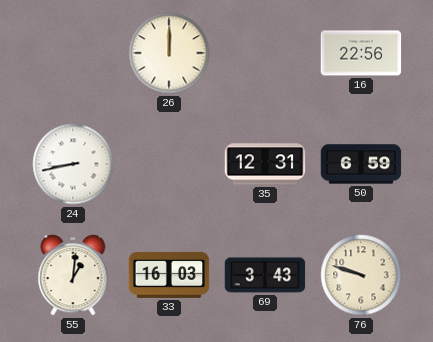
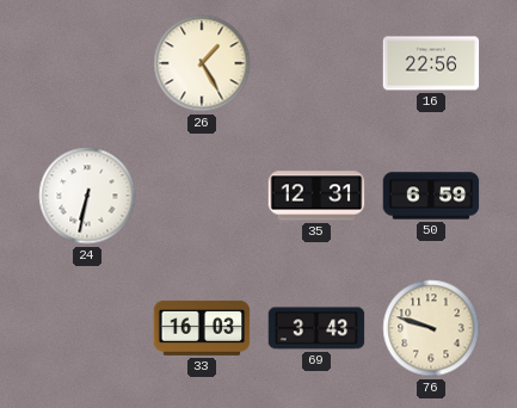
26: 12:00 -> 1:25
24: 8:43 -> 6:32
55: 1:01 -> none
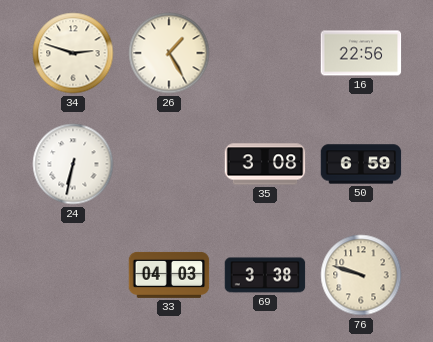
34: none -> 2:48
35: 12:31 -> 3:08
33: 16:03 -> 04:03
69: 3:43 -> 3:38
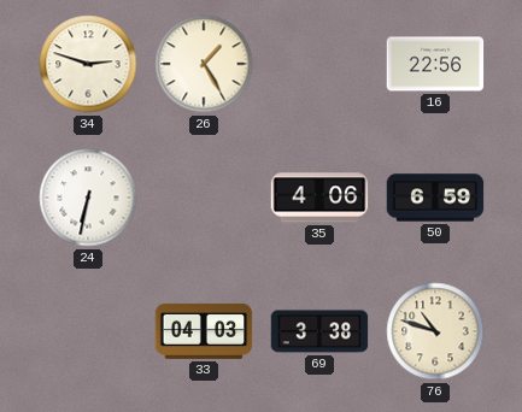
35: 3:08 -> 4:06
76: 9:48 -> 10:48
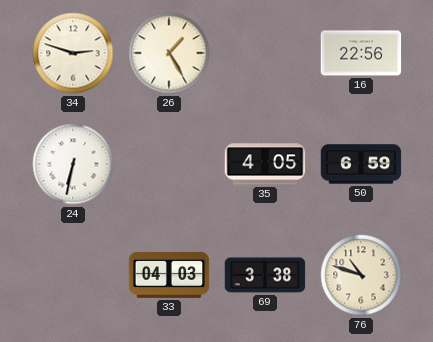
35: 4:06 -> 4:05
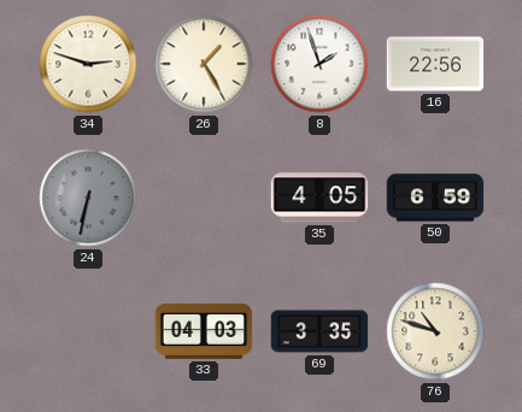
8: none -> 1:57
24 dial: white -> grey
69: 3:38 -> 3:35
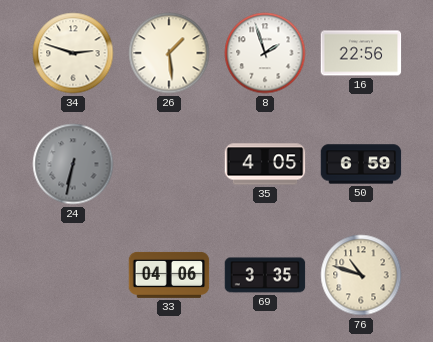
26: 1:25 -> 1:29
33: 04:03 -> 04:06
